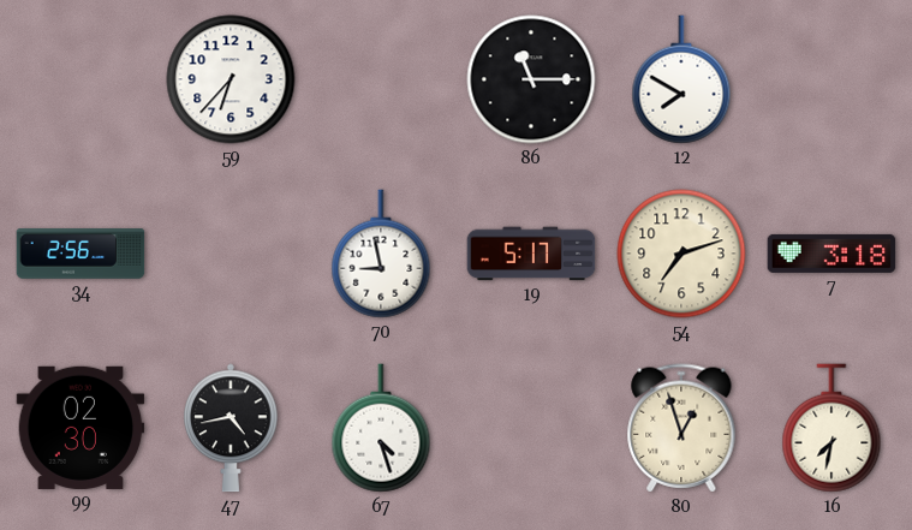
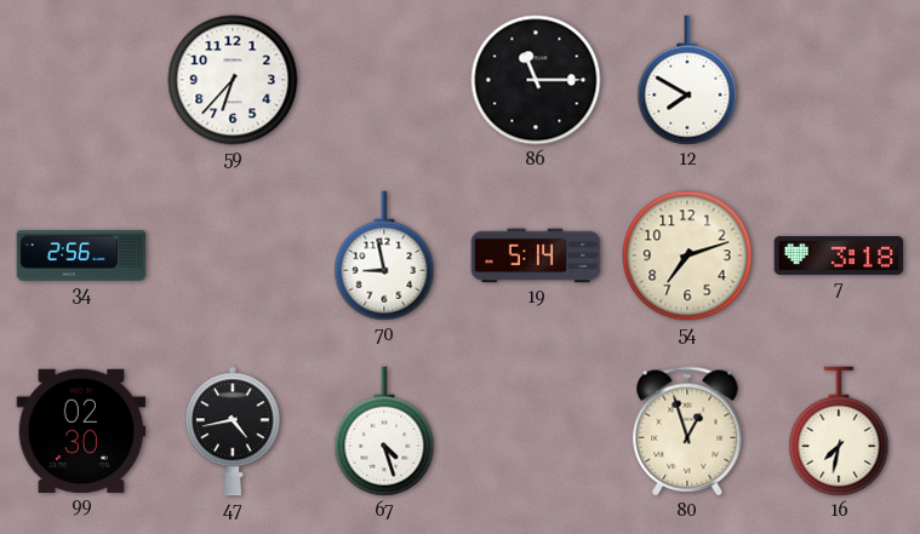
19: 5:17 -> 5:14
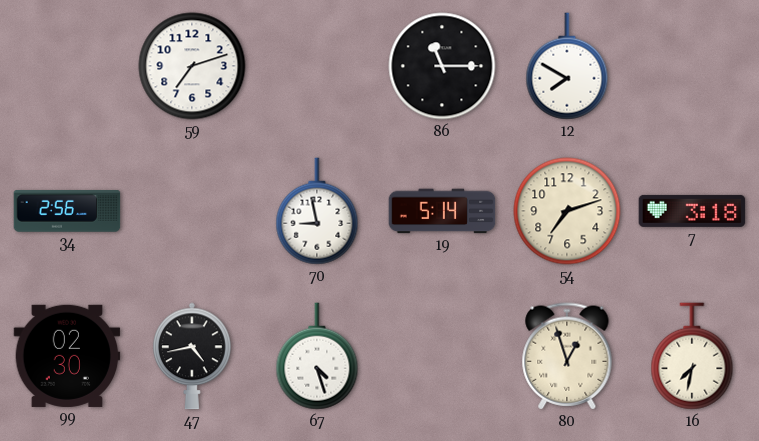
59: 6:37 -> 7:12
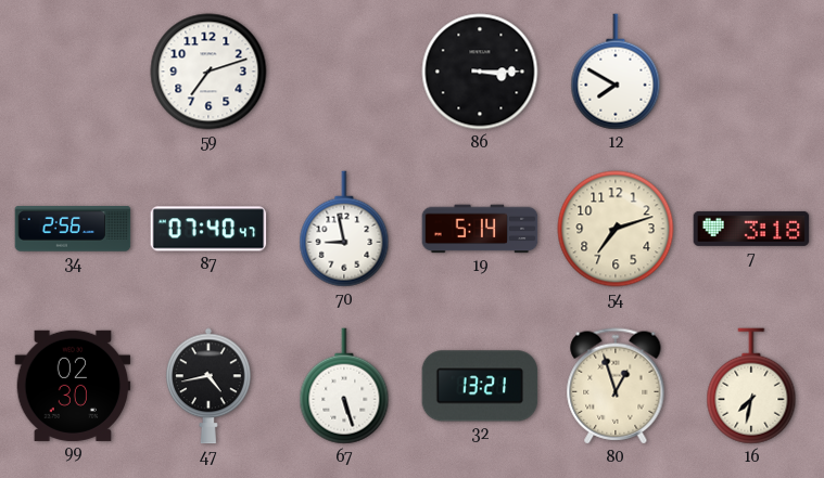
86: 11:15 -> 3:15
87: none -> 07:40
67: 4:27 -> 5:27
32: none -> 13:21
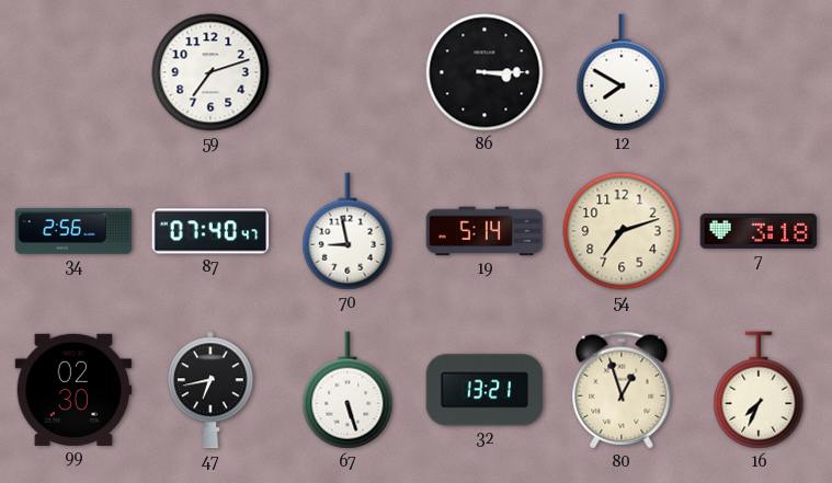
47: 4:43 -> 6:43
16: 7:32 -> 7:34
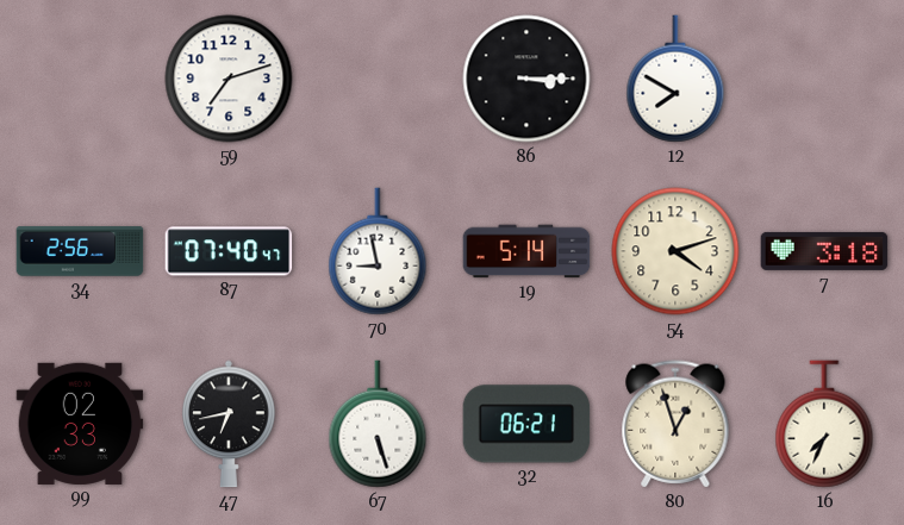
54: 7:12 -> 4:12
99: 02:30 -> 02:33
32: 13:21 -> 06:21
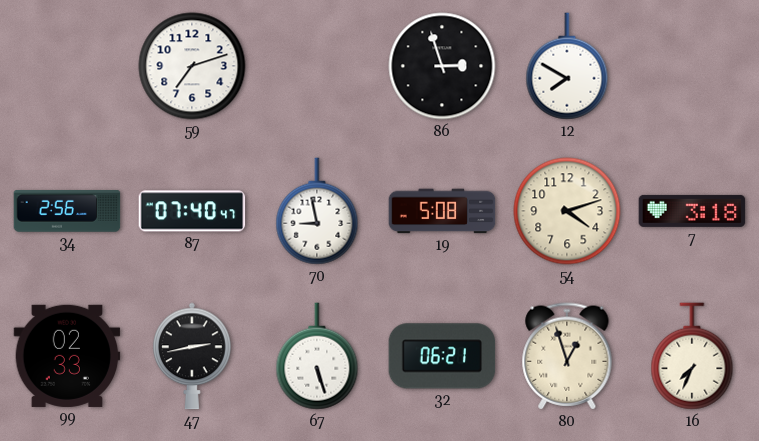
86: 3:15 -> 2:57
19: 5:14 -> 5:08
47: 6:43 -> 2:43
